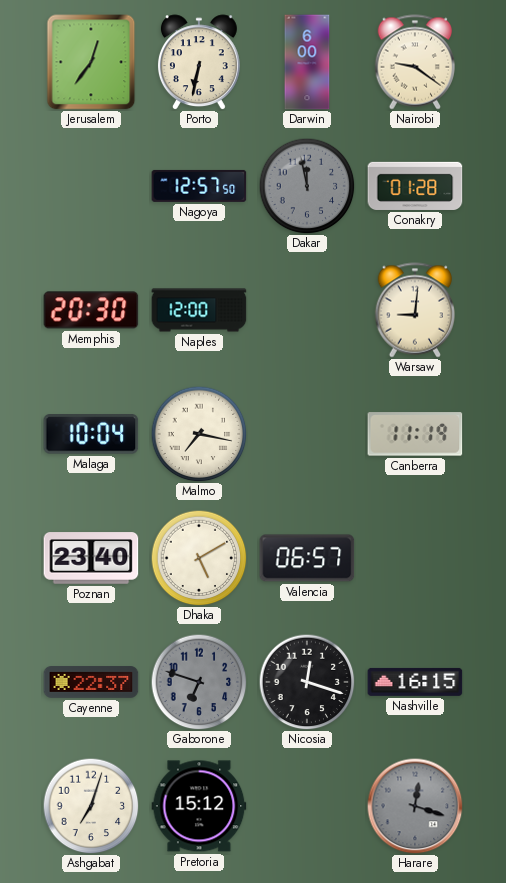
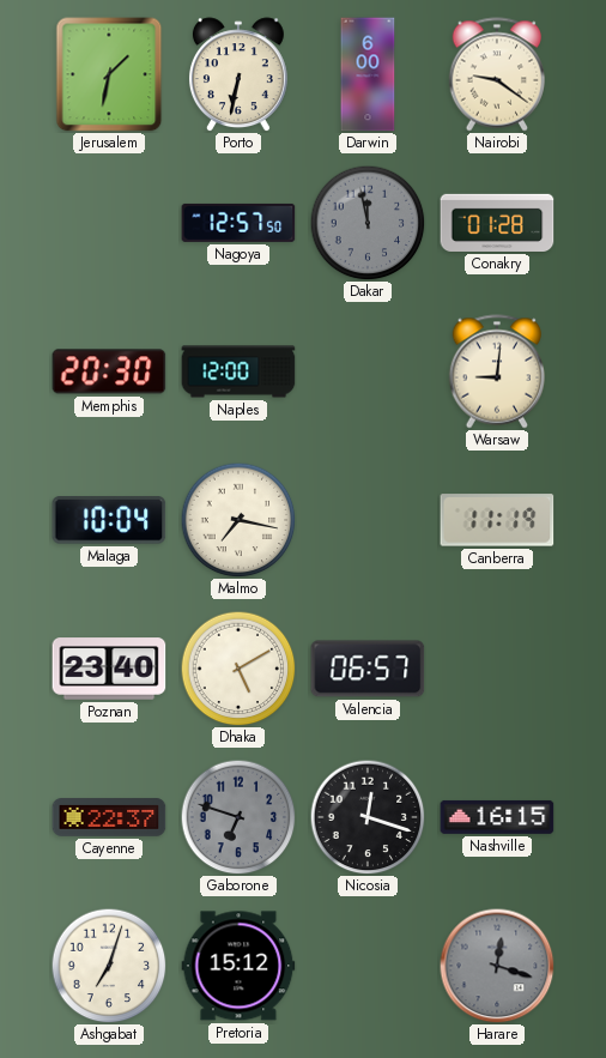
Jerusalem: 12:36 -> 1:32
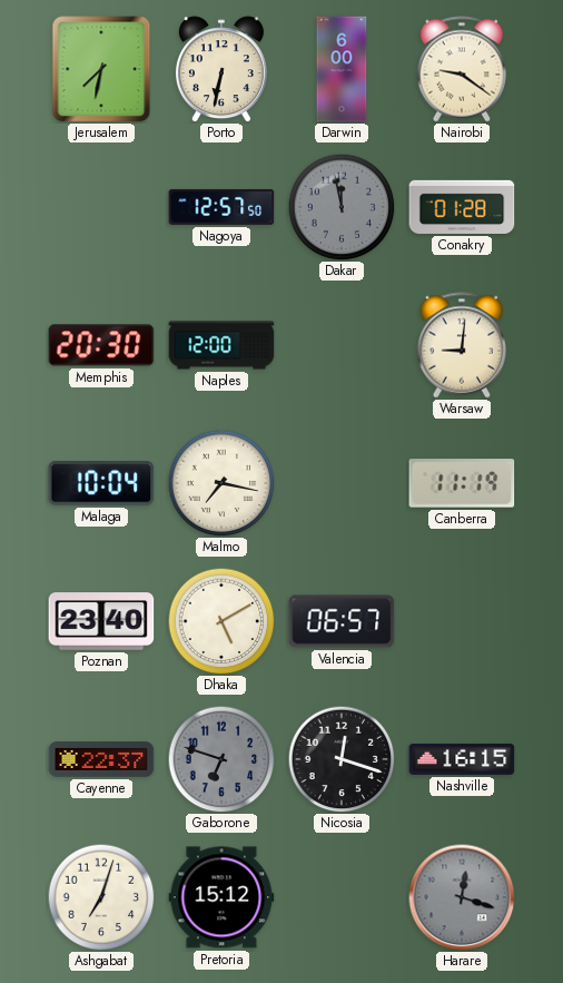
Jerusalem: 1:32 -> 7:32
